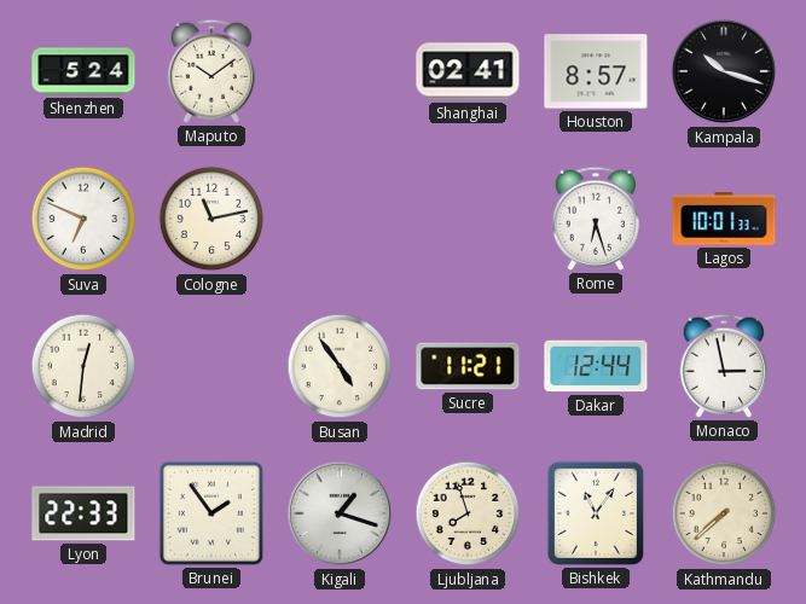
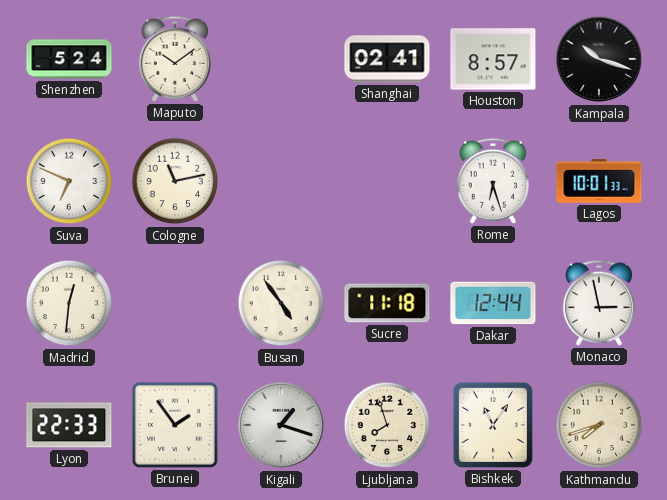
Sucre: 11:21 -> 11:18
Kathmandu: 7:38 -> 7:42
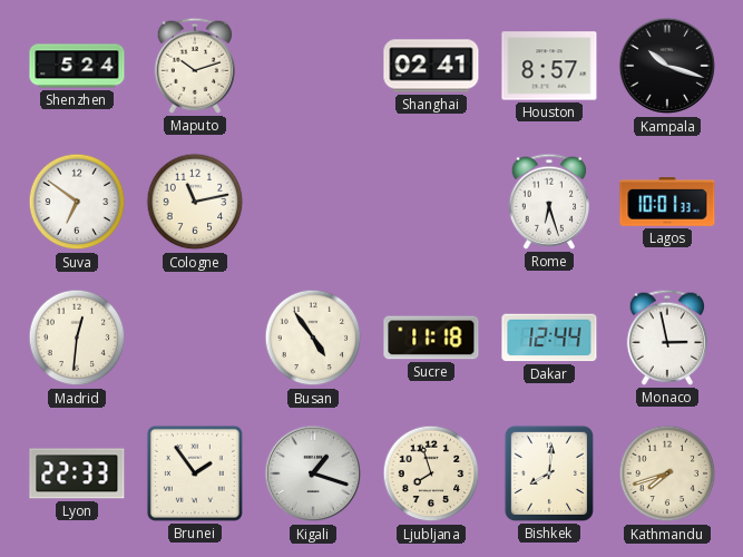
Maputo: 10:09 -> 10:12
Suva: 6:49 -> 6:51
Bishkek: 11:06 -> 8:01
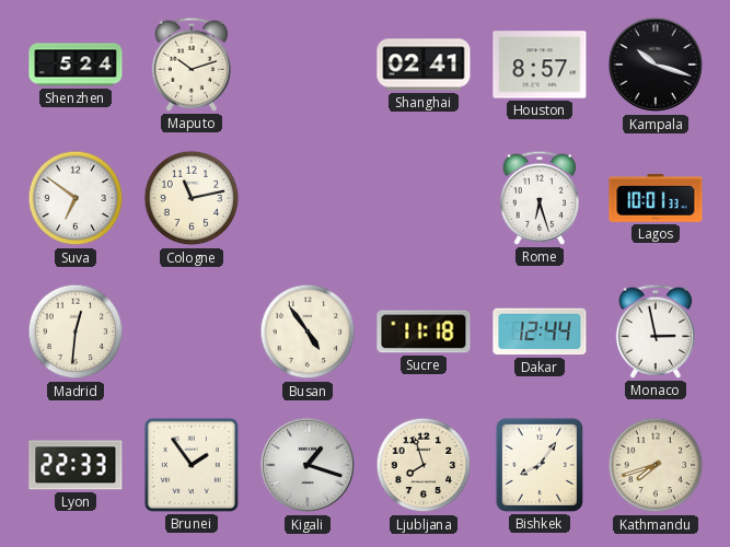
Bishkek: 8:01 -> 8:06
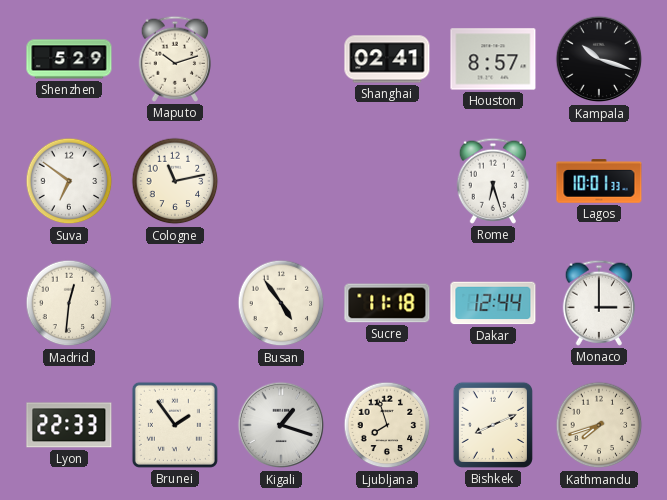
Shenzhen: 5:24 -> 5:29
Monaco: 2:58 -> 3:00
Bishkek: 8:06 -> 8:11
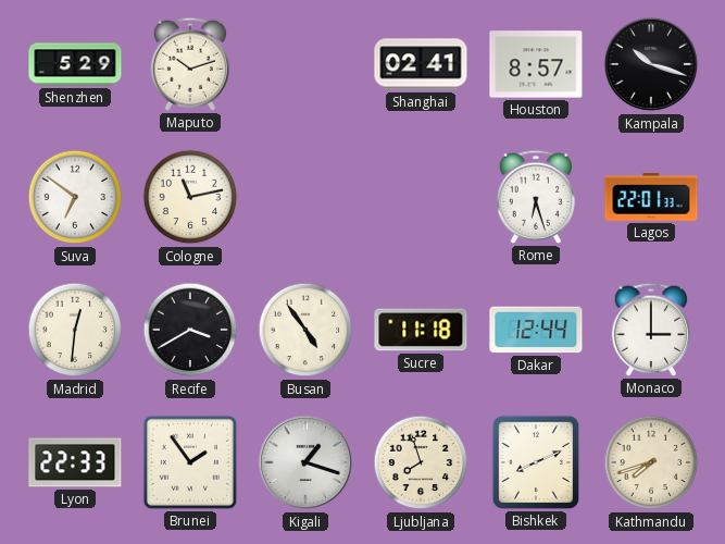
Lagos: 10:01 -> 22:01
Recife: none -> 3:40
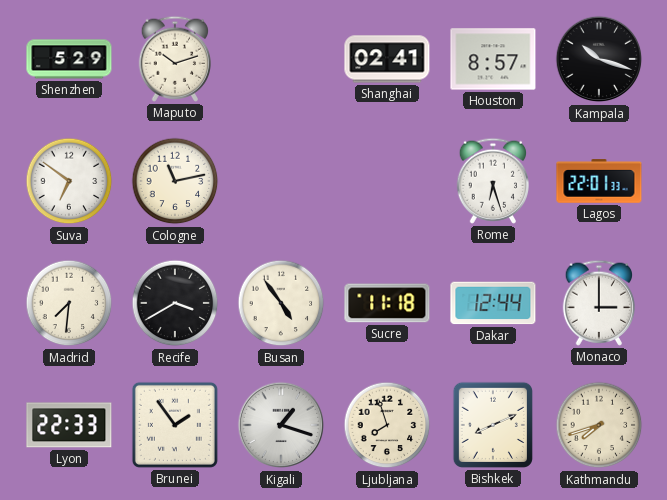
Madrid: 12:31 -> 7:31
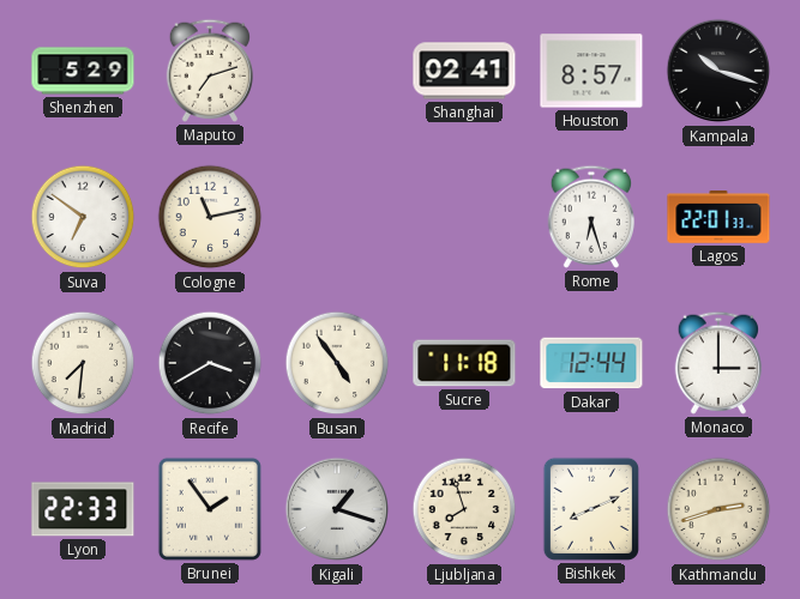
Maputo: 10:12 -> 7:12
Kathmandu: 7:42 -> 2:42
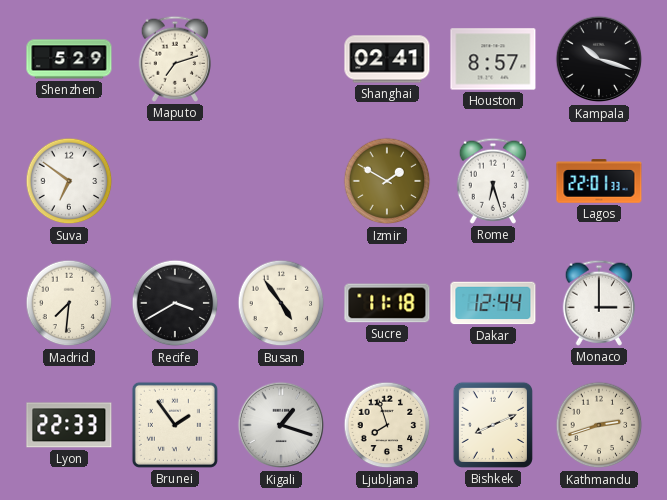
Cologne: 11:13 -> none
Izmir: none -> 1:50
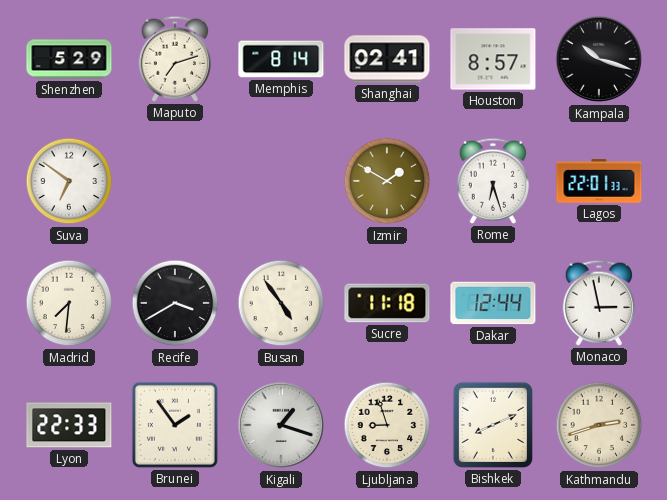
Memphis: none -> 8:14
Monaco: 3:00 -> 2:58
Ljubljana: 7:57 -> 8:57
